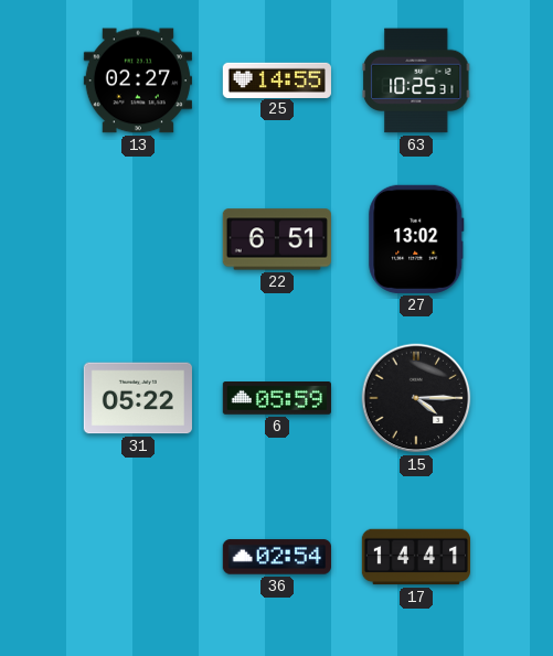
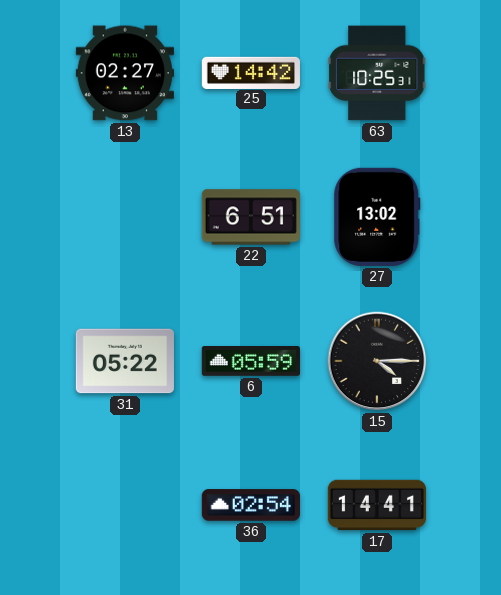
25: 14:55 -> 14:42
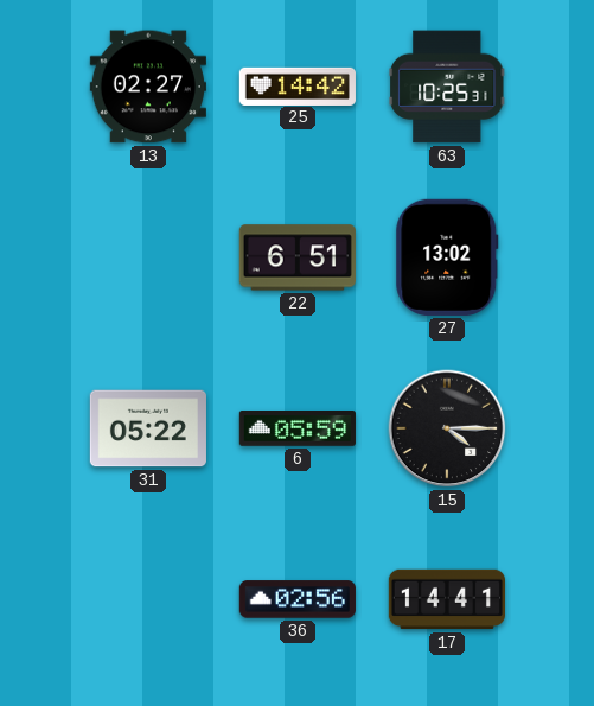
36: 02:54 -> 02:56
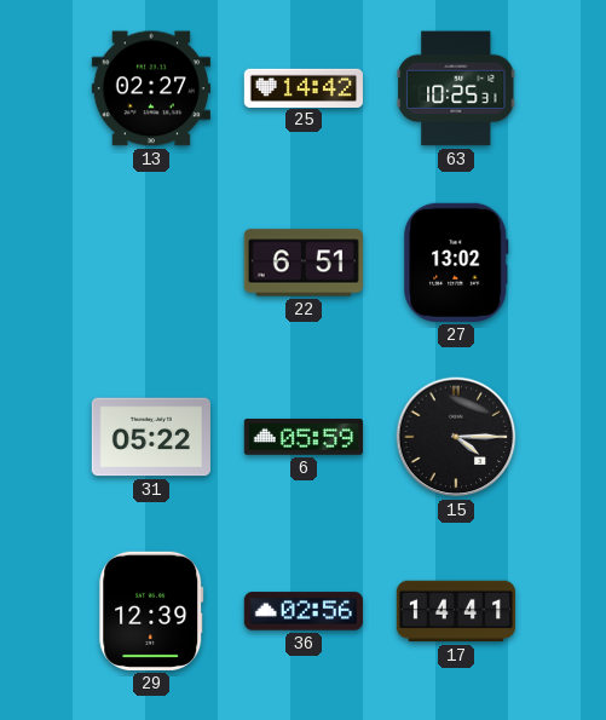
29: none -> 12:39
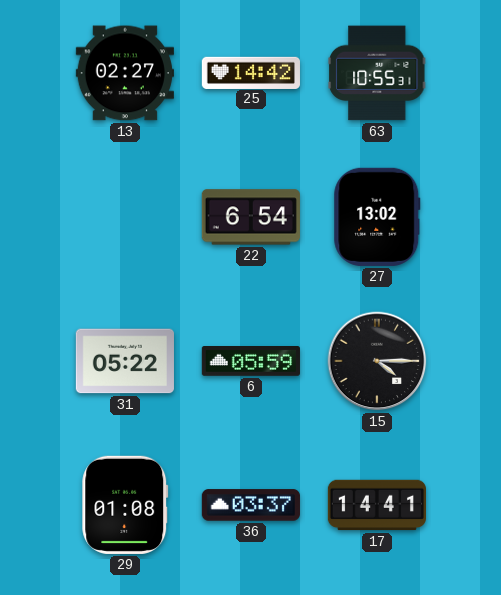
63: 10:25 -> 10:55
22: 6:51 -> 6:54
29: 12:39 -> 01:08
36: 02:56 -> 03:37
